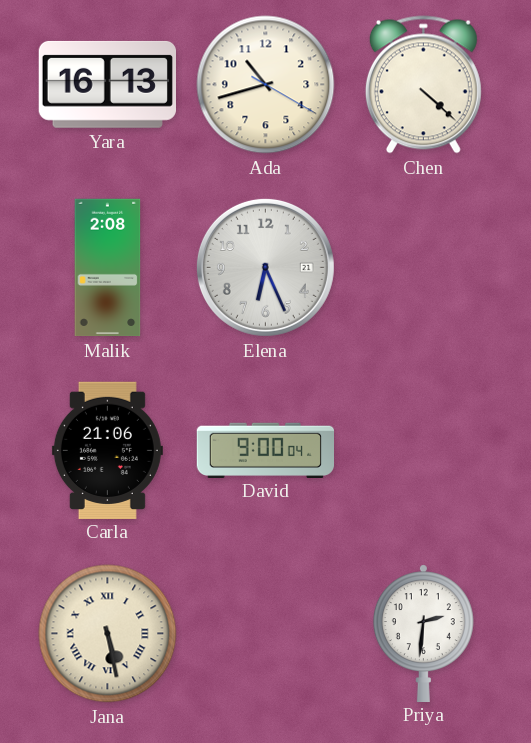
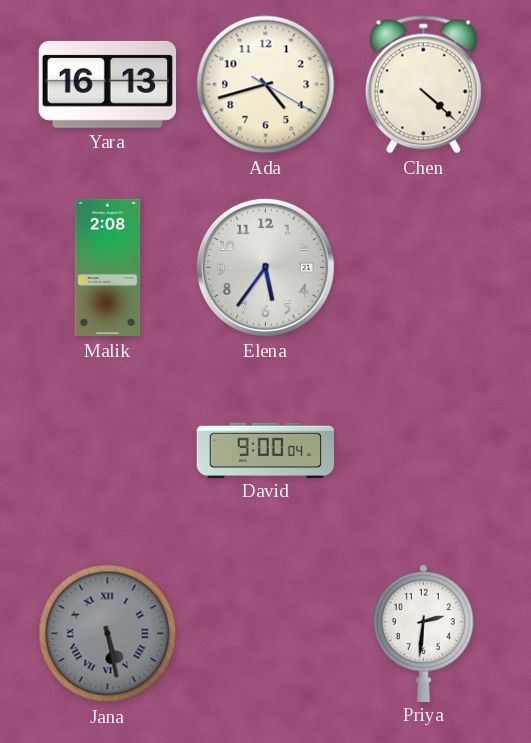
Ada: 10:42 -> 4:42
Elena: 6:26 -> 5:36
Carla: 21:06 -> none
Jana dial: cream -> grey
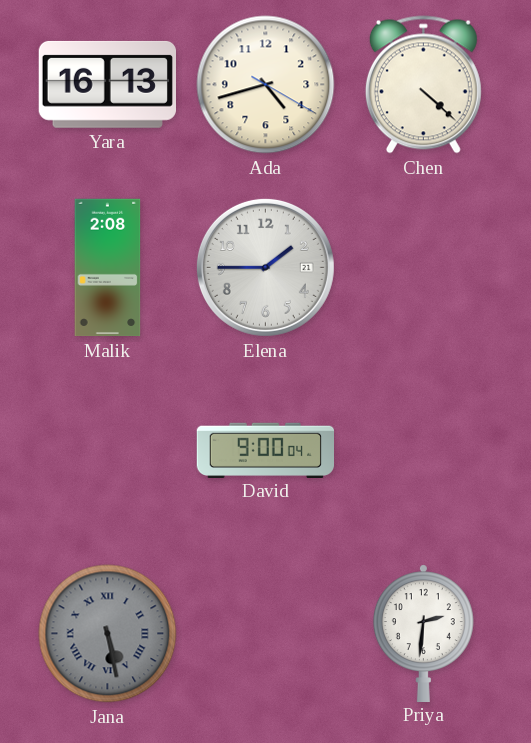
Elena: 5:36 -> 1:45
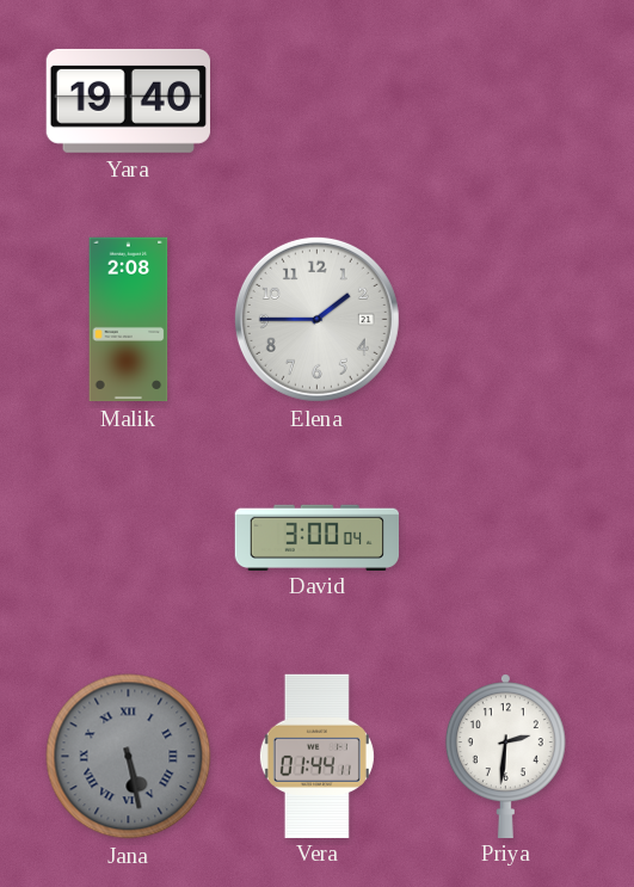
Yara: 16:13 -> 19:40
Ada: 4:42 -> none
Chen: 4:22 -> none
David: 9:00 -> 3:00
Vera: none -> 01:44
